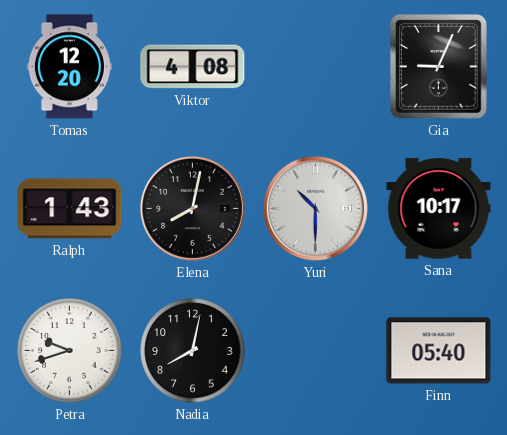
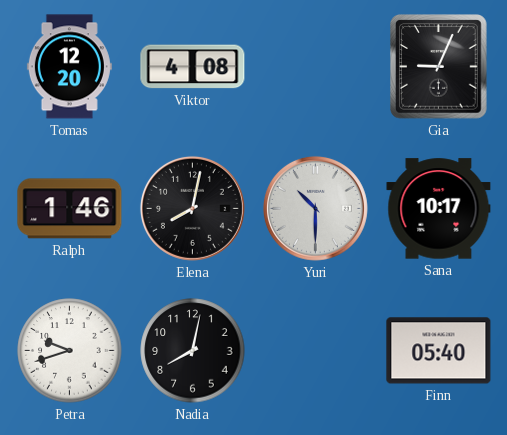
Ralph: 1:43 -> 1:46
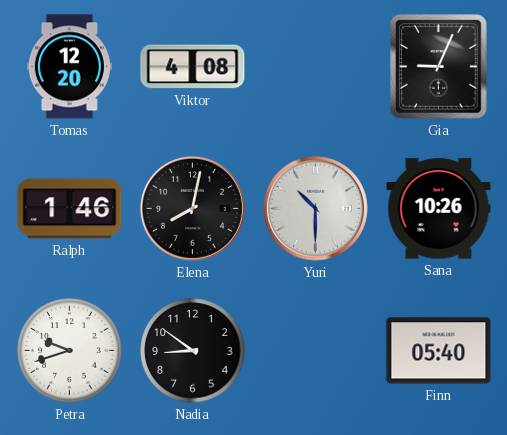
Sana: 10:17 -> 10:26
Nadia: 8:02 -> 8:51
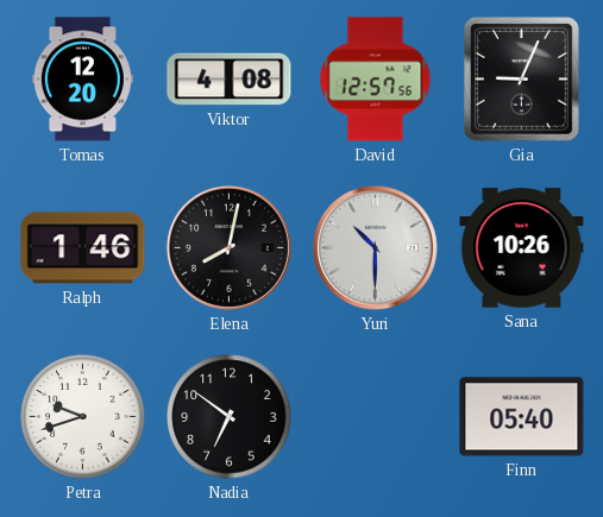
David: none -> 12:57
Nadia: 8:51 -> 6:51
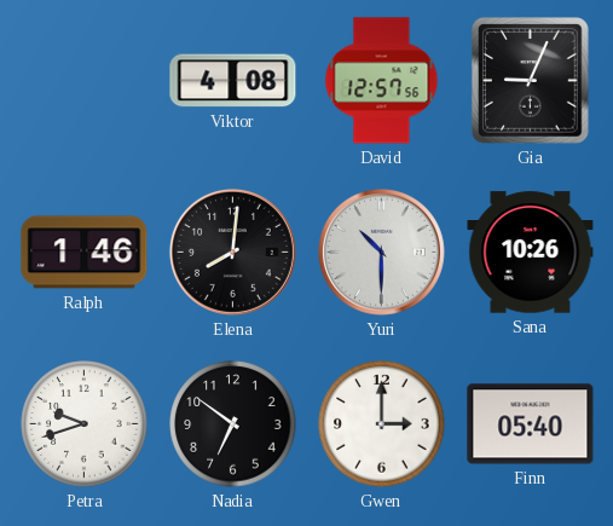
Tomas: 12:20 -> none
Elena: 8:02 -> 8:01
Gwen: none -> 3:00
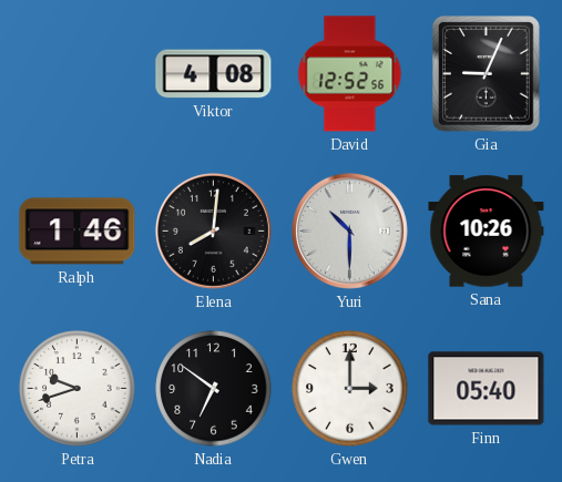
David: 12:57 -> 12:52
